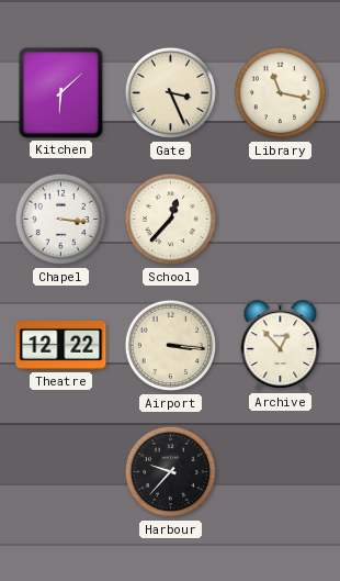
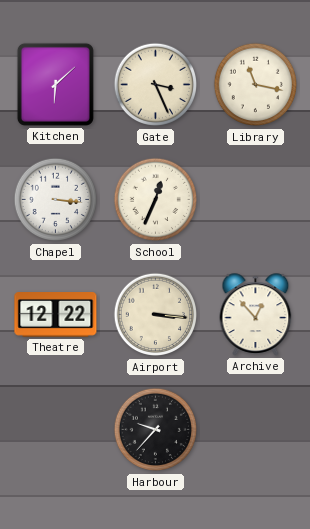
School: 12:37 -> 12:34
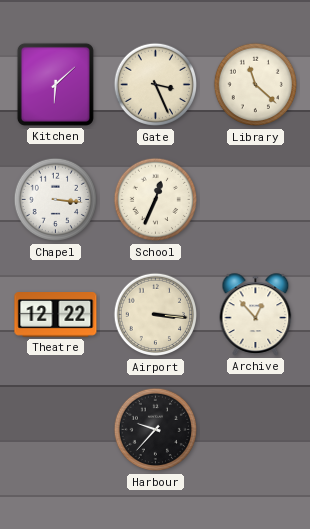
Library: 11:17 -> 11:22
